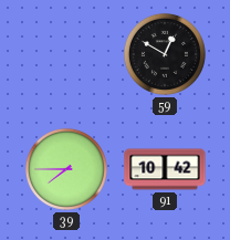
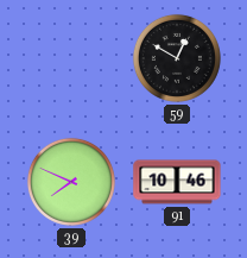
39: 7:45 -> 7:49
91: 10:42 -> 10:46
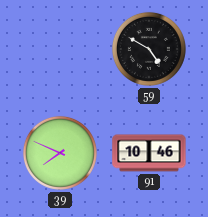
59: 12:50 -> 4:50
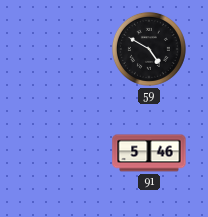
39: 7:49 -> none
91: 10:46 -> 5:46
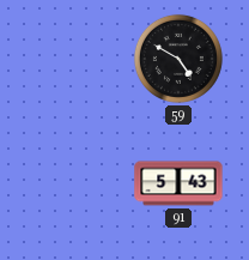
91: 5:46 -> 5:43
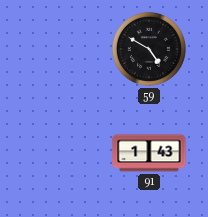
91: 5:43 -> 1:43
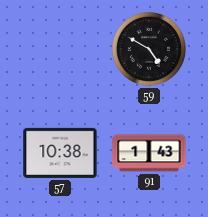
57: none -> 10:38
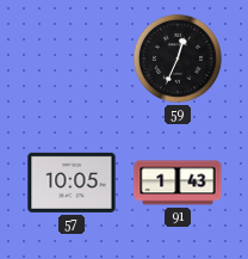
59: 4:50 -> 12:34
57: 10:38 -> 10:05
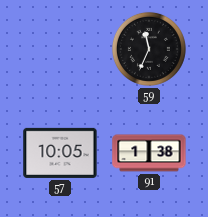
59: 12:34 -> 11:34
91: 1:43 -> 1:38
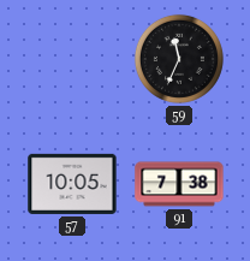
91: 1:38 -> 7:38
